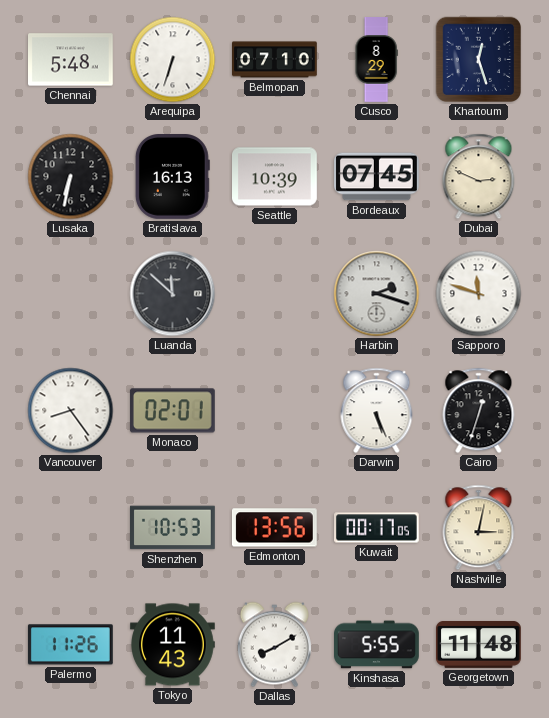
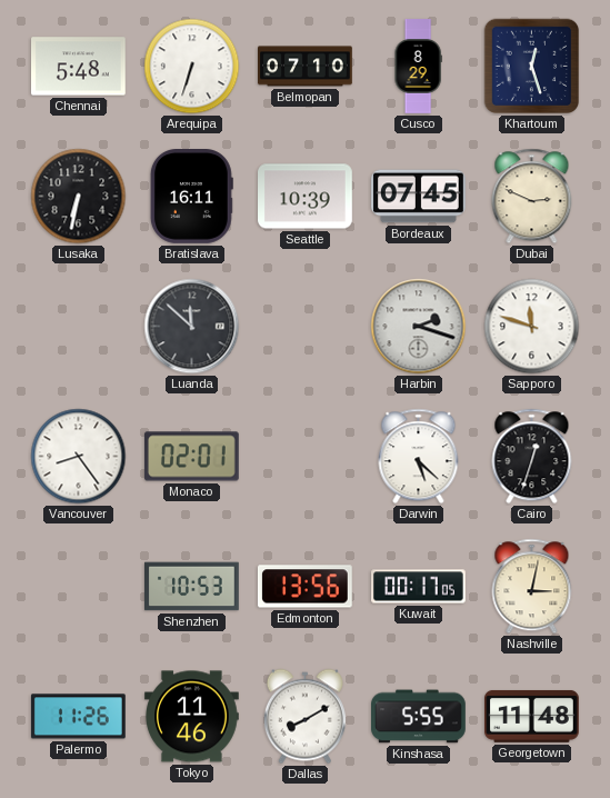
Bratislava: 16:13 -> 16:11
Darwin: 5:26 -> 5:22
Tokyo: 11:43 -> 11:46
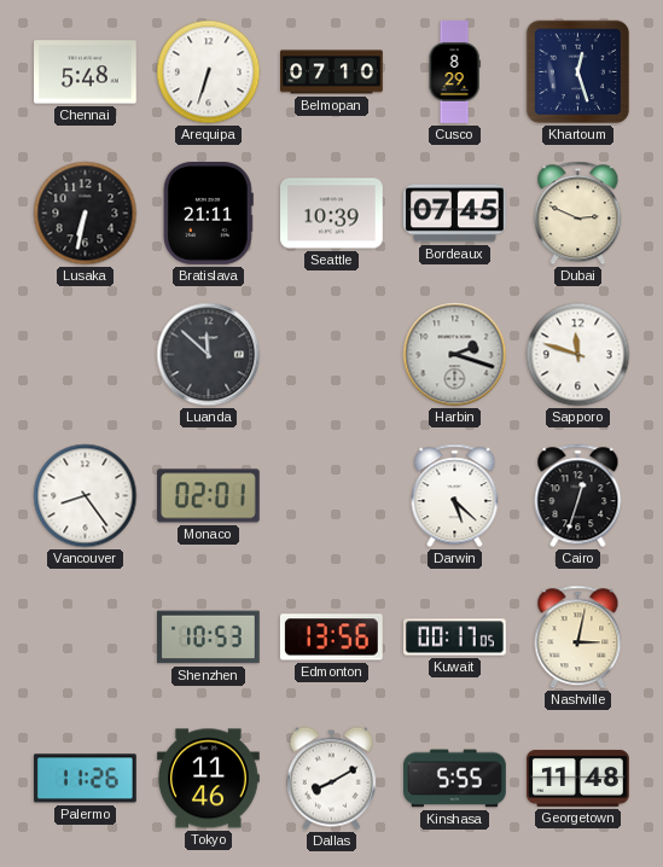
Bratislava: 16:11 -> 21:11
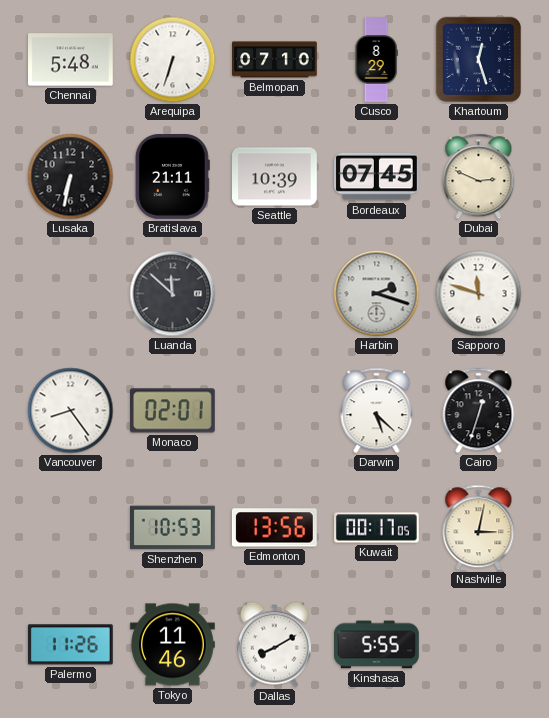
Georgetown: 11:48 -> none
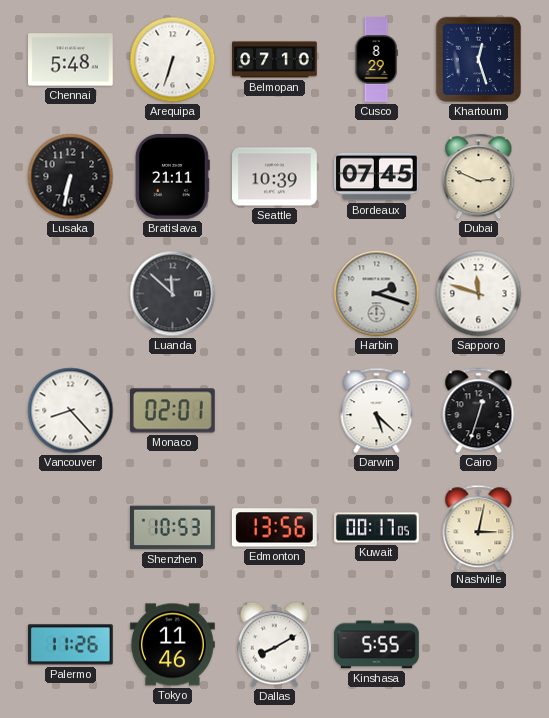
Vancouver: 8:24 -> 8:23
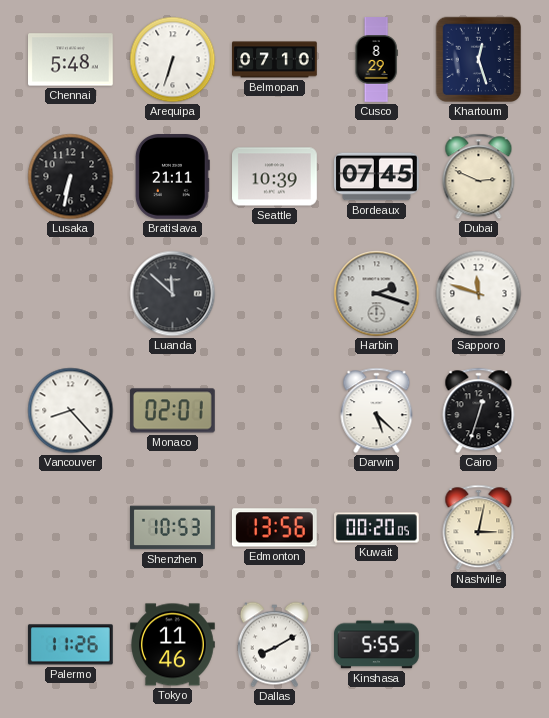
Kuwait: 00:17 -> 00:20
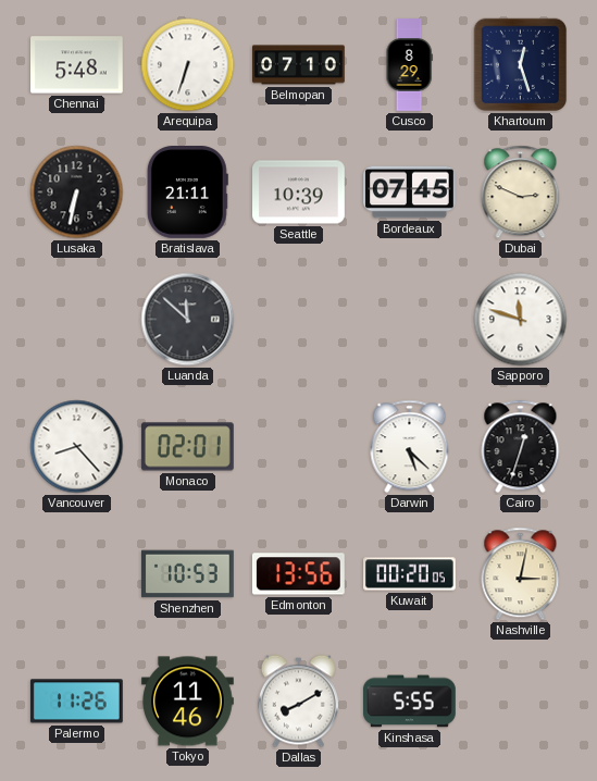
Harbin: 2:18 -> none
